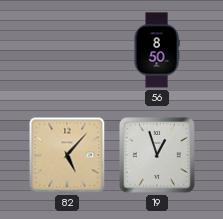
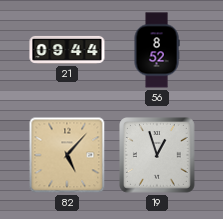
21: none -> 09:44
56: 8:50 -> 8:52
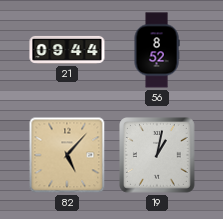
19: 12:57 -> 1:02
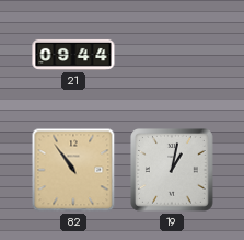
56: 8:52 -> none
82: 5:07 -> 10:54
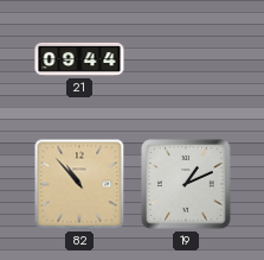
82: 10:54 -> 10:53
19: 1:02 -> 1:11
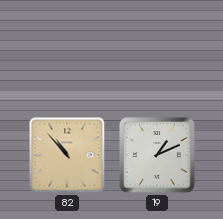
21: 09:44 -> none
